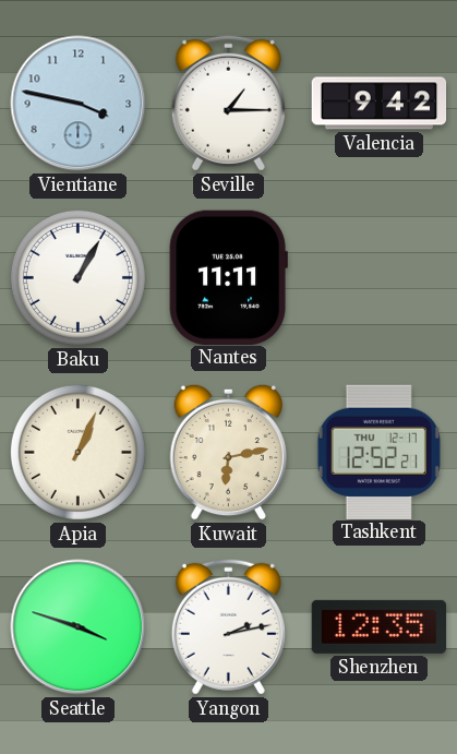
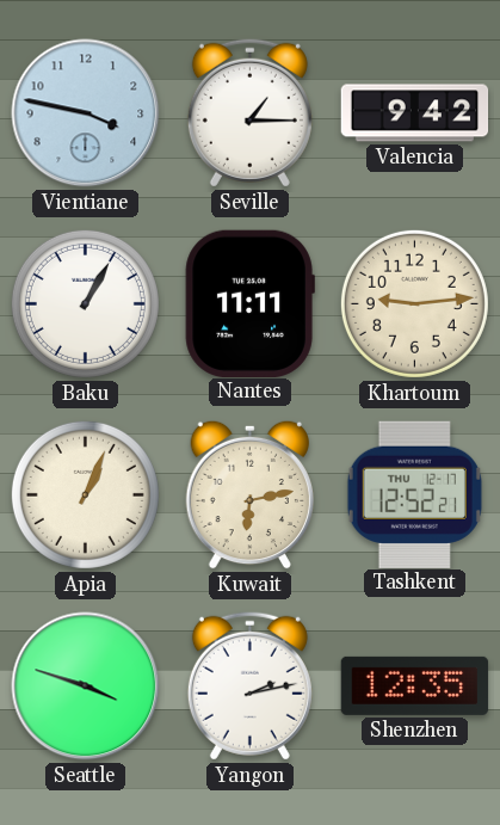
Khartoum: none -> 9:14
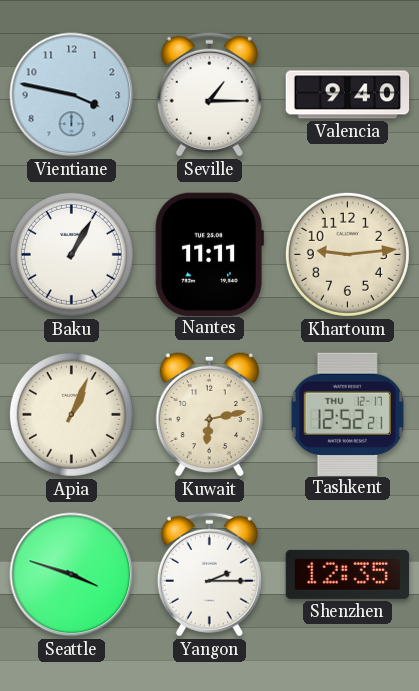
Valencia: 9:42 -> 9:40
Yangon: 2:13 -> 2:15
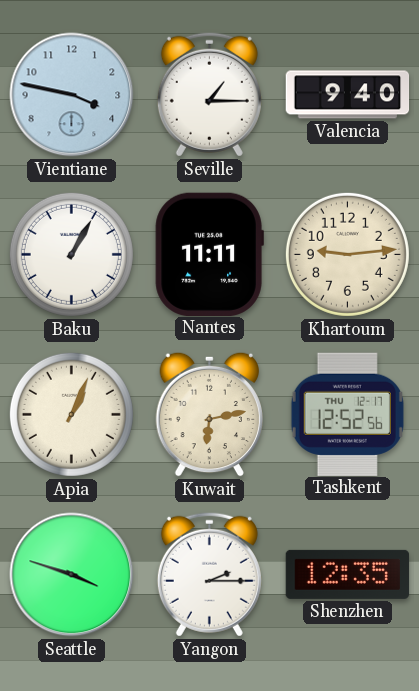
Tashkent: 12:52:21 -> 12:52:56
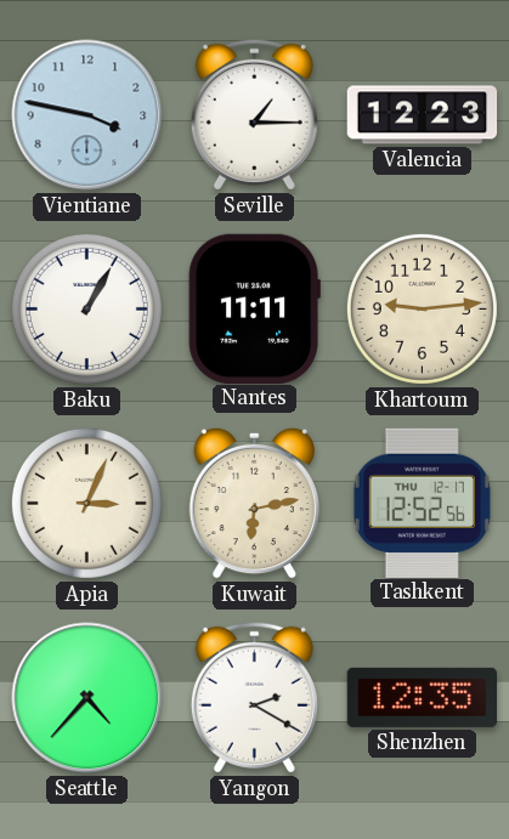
Valencia: 9:40 -> 12:23
Apia: 1:04 -> 3:04
Seattle: 3:48 -> 4:37
Yangon: 2:15 -> 2:20
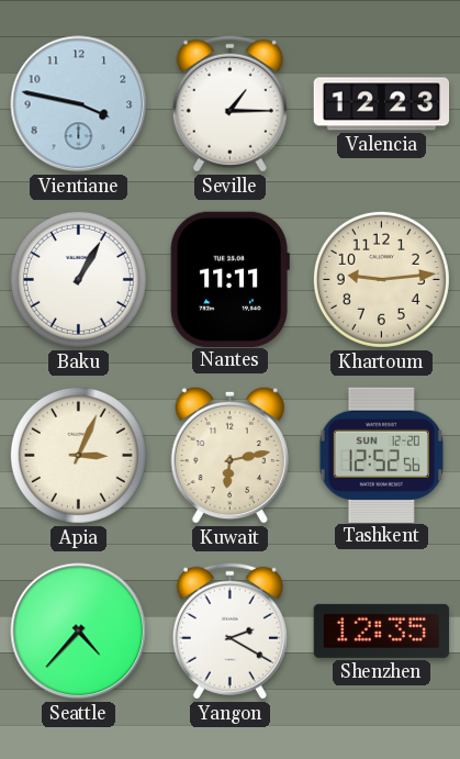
Tashkent date: THU 12-17 -> SUN 12-20
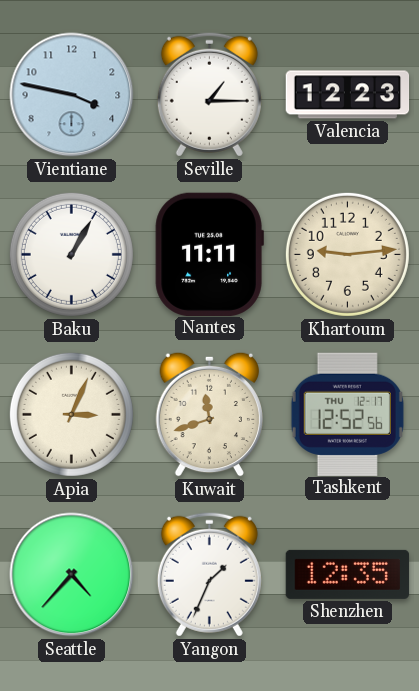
Kuwait: 6:13 -> 11:42
Tashkent date: SUN 12-20 -> THU 12-17
Yangon: 2:20 -> 1:34
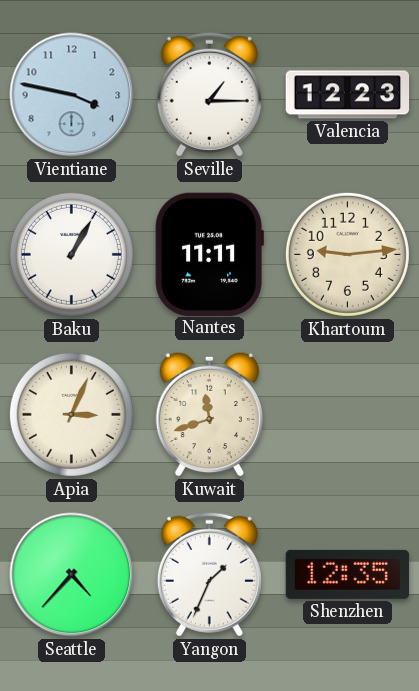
Tashkent: 12:52 -> none
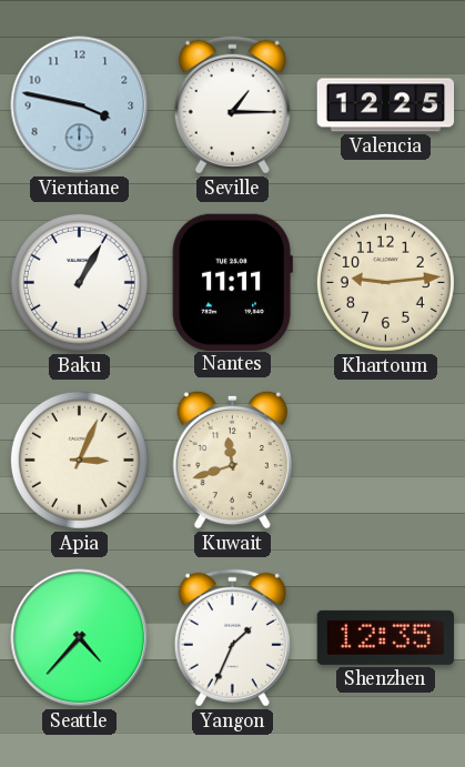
Valencia: 12:23 -> 12:25
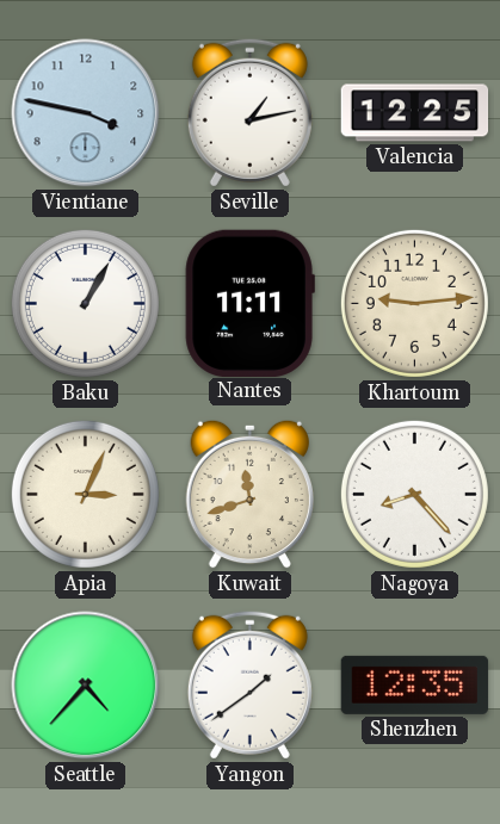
Seville: 1:15 -> 1:13
Nagoya: none -> 8:23
Yangon: 1:34 -> 1:39
